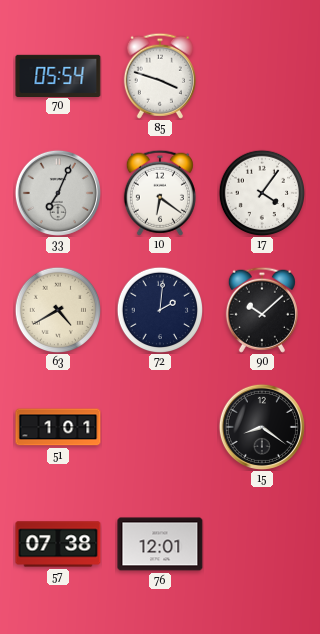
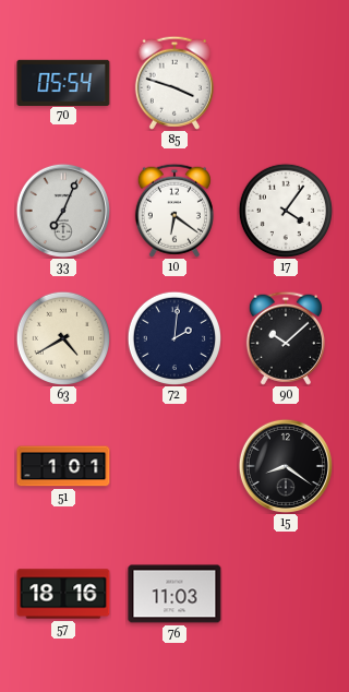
57: 07:38 -> 18:16
76: 12:01 -> 11:03
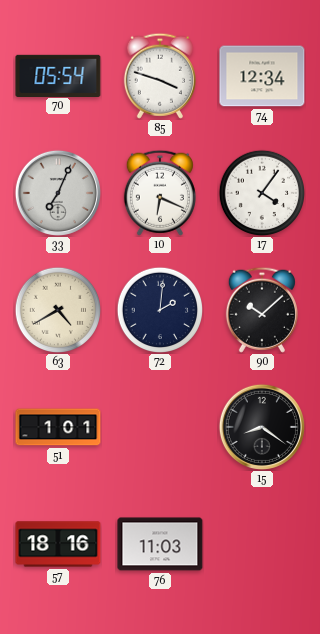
74: none -> 12:34
10: 6:21 -> 6:19
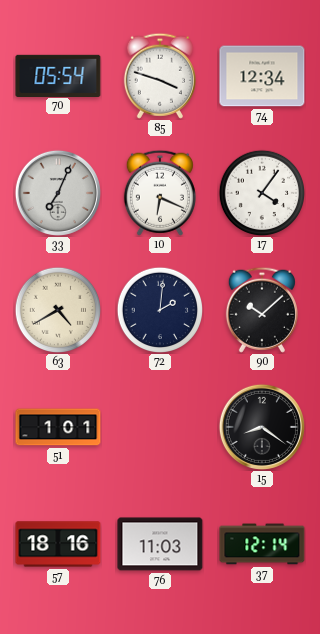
37: none -> 12:14
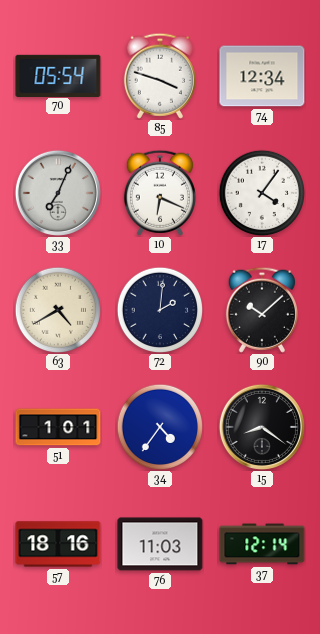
34: none -> 4:36
